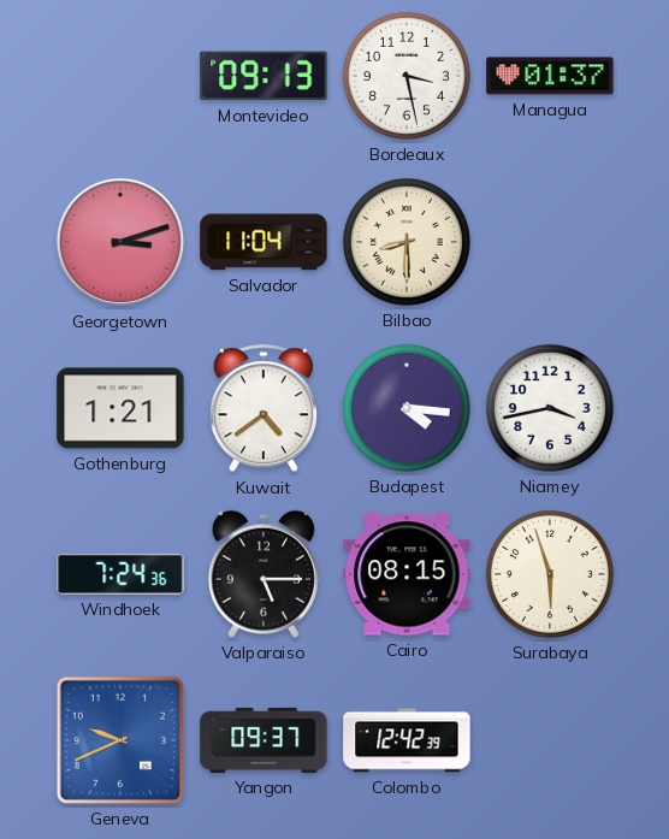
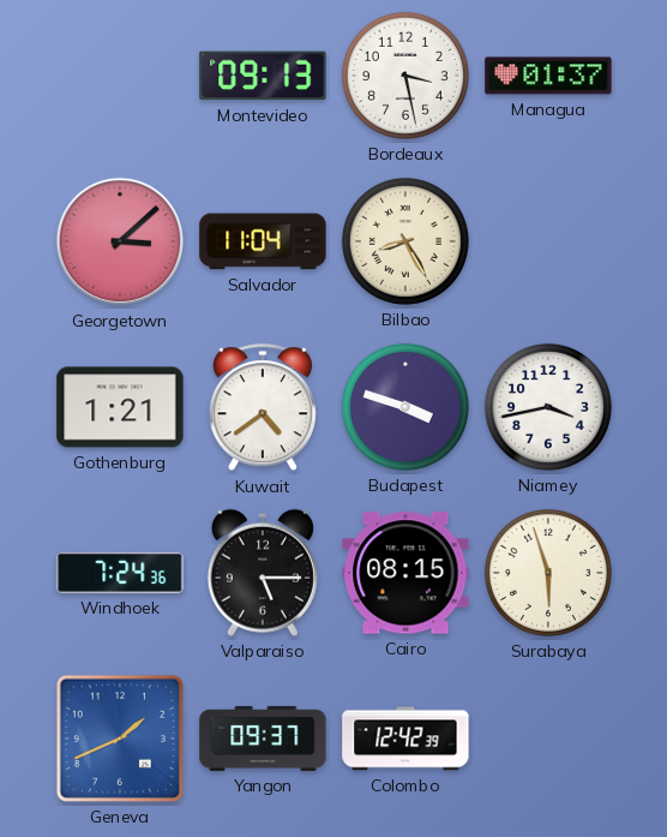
Georgetown: 3:12 -> 3:08
Bilbao: 8:30 -> 8:25
Budapest: 4:16 -> 3:48
Geneva: 9:41 -> 1:41
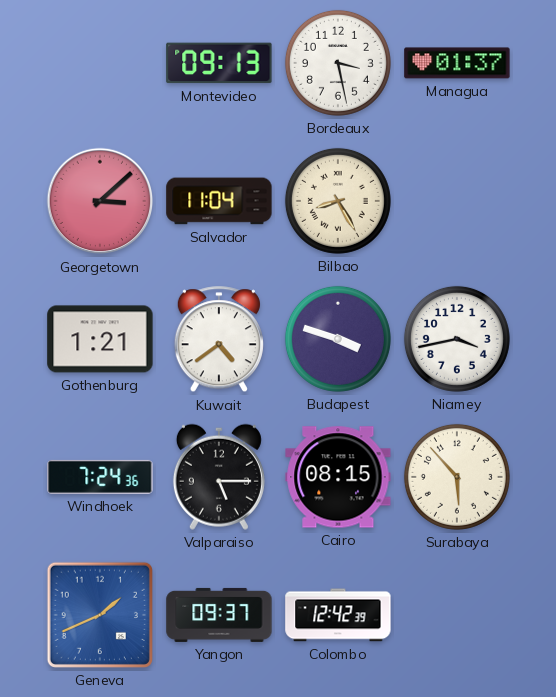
Surabaya: 5:57 -> 5:53
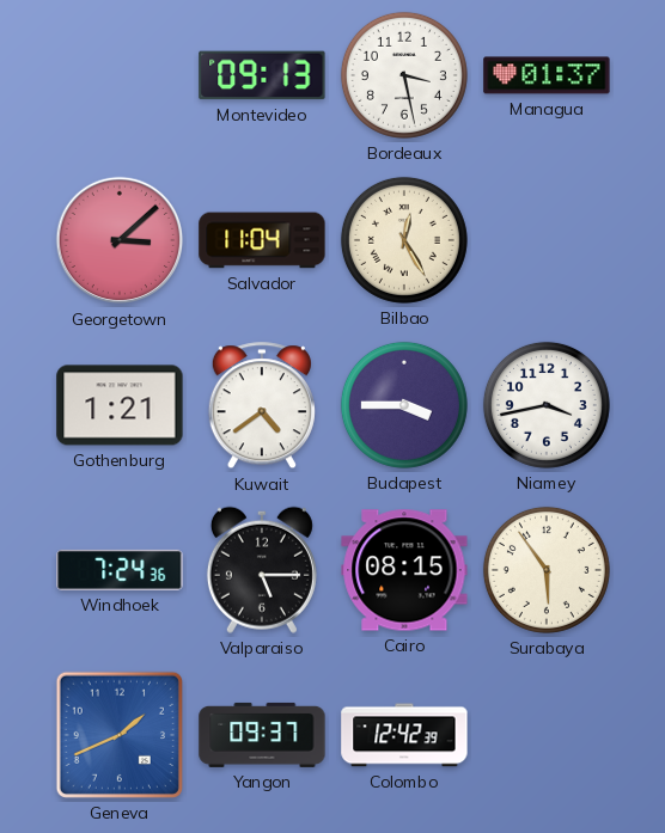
Bilbao: 8:25 -> 12:25
Budapest: 3:48 -> 3:45
Surabaya: 5:53 -> 5:54
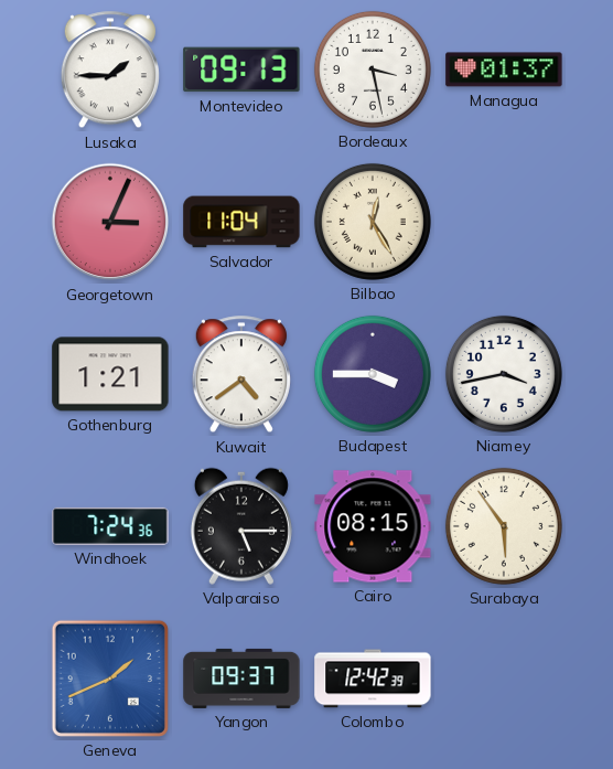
Lusaka: none -> 1:45
Georgetown: 3:08 -> 3:04
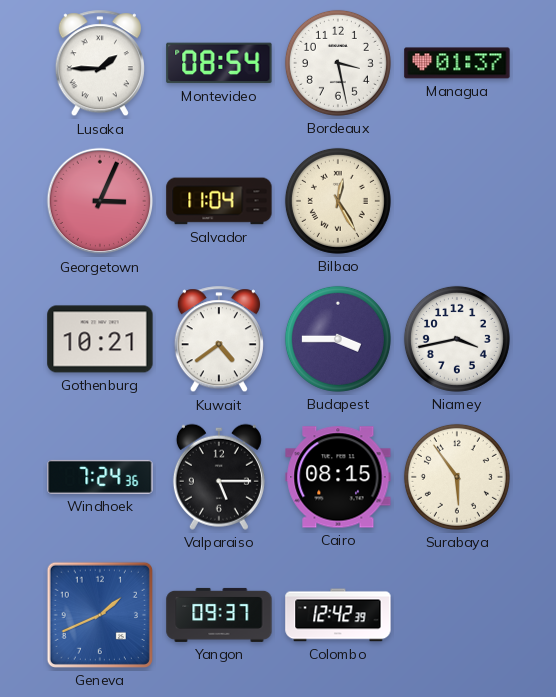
Montevideo: 09:13 -> 08:54
Gothenburg: 1:21 -> 10:21
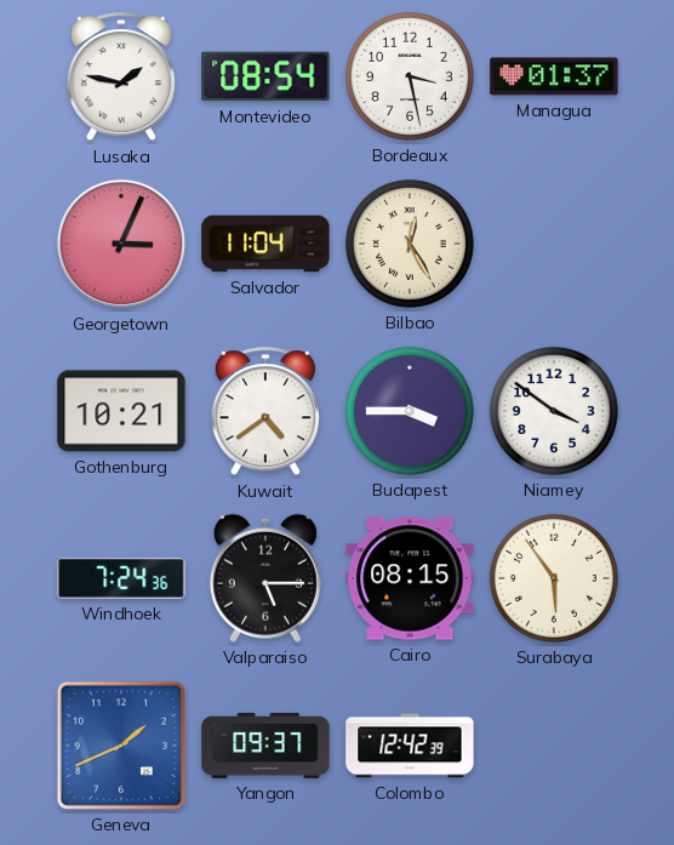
Lusaka: 1:45 -> 1:47
Niamey: 3:43 -> 3:51
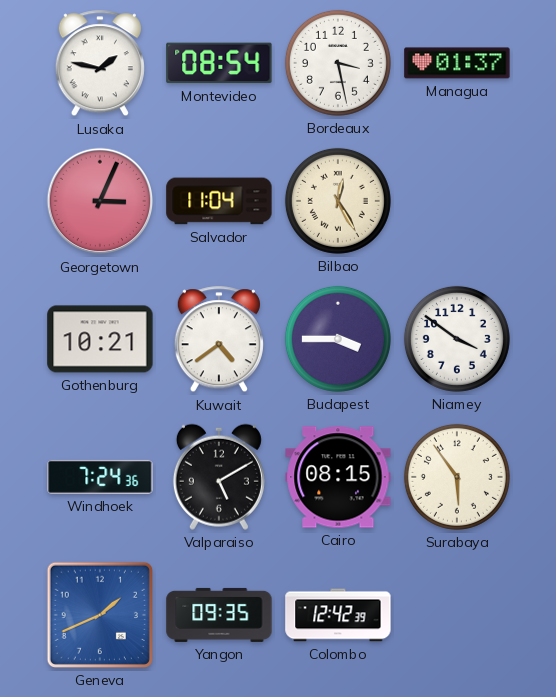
Valparaiso: 5:15 -> 5:10
Yangon: 09:37 -> 09:35
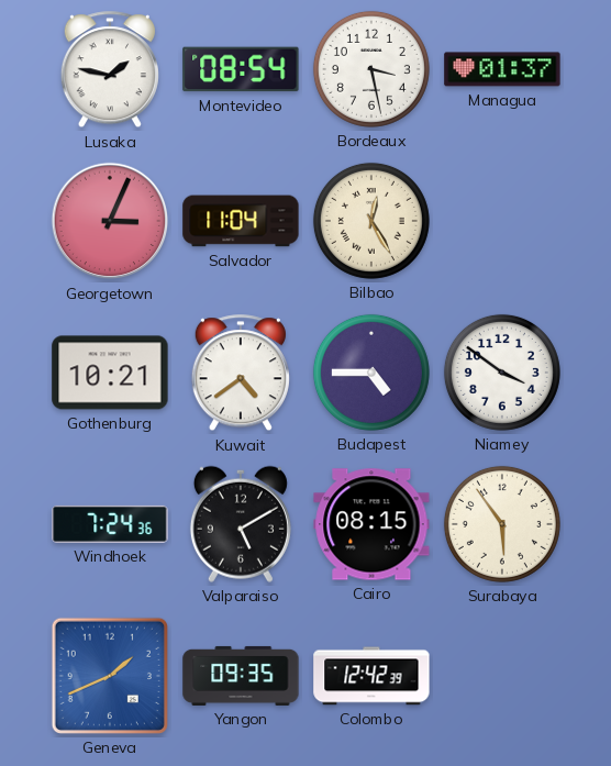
Budapest: 3:45 -> 4:45
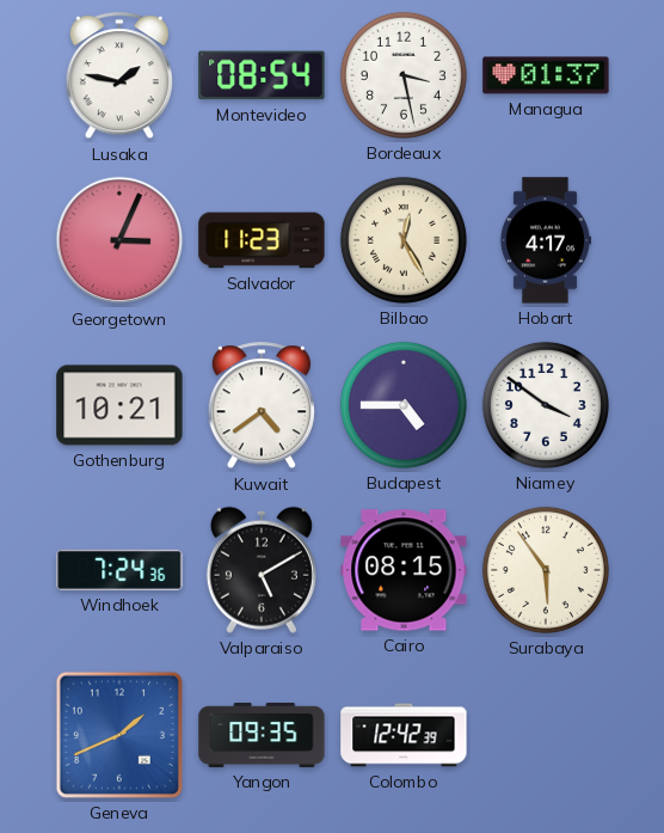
Salvador: 11:04 -> 11:23
Hobart: none -> 4:17
